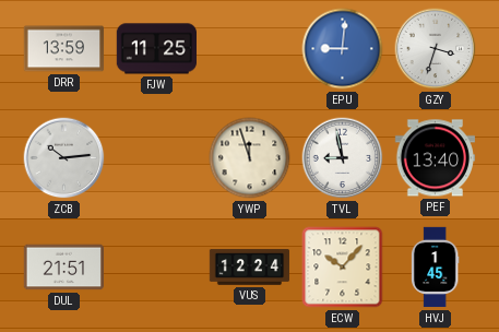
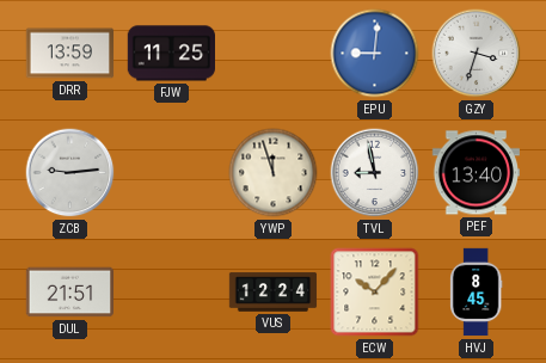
ZCB: 10:14 -> 9:14
HVJ: 1:45 -> 8:45
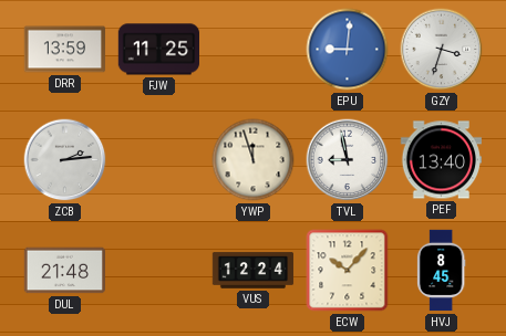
ZCB: 9:14 -> 2:14
DUL: 21:51 -> 21:48
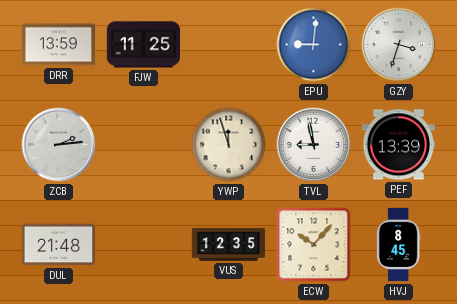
PEF: 13:40 -> 13:39
VUS: 12:24 -> 12:35
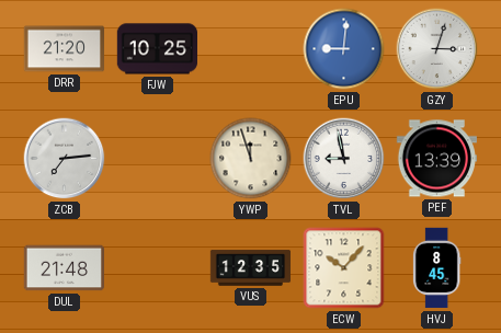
DRR: 13:59 -> 21:20
FJW: 11:25 -> 10:25
GZY: 3:33 -> 3:03
ZCB: 2:14 -> 7:14
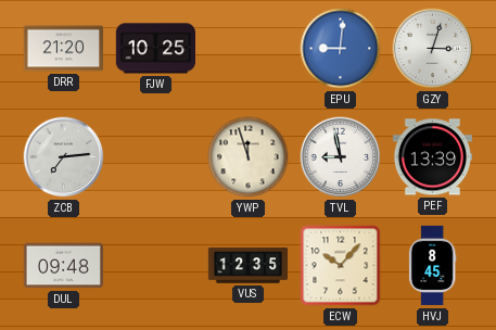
DUL: 21:48 -> 09:48
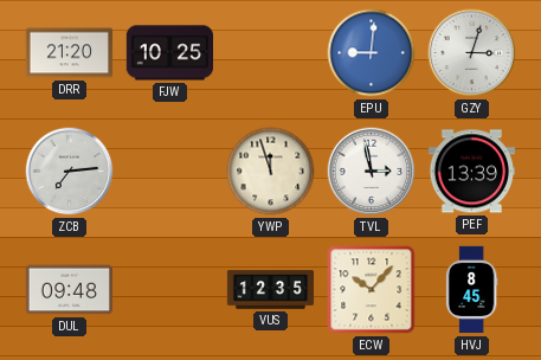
TVL: 8:58 -> 2:58
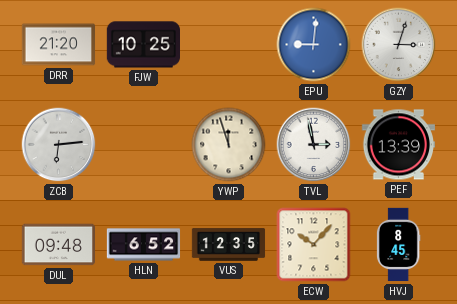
ZCB: 7:14 -> 6:14
HLN: none -> 6:52
